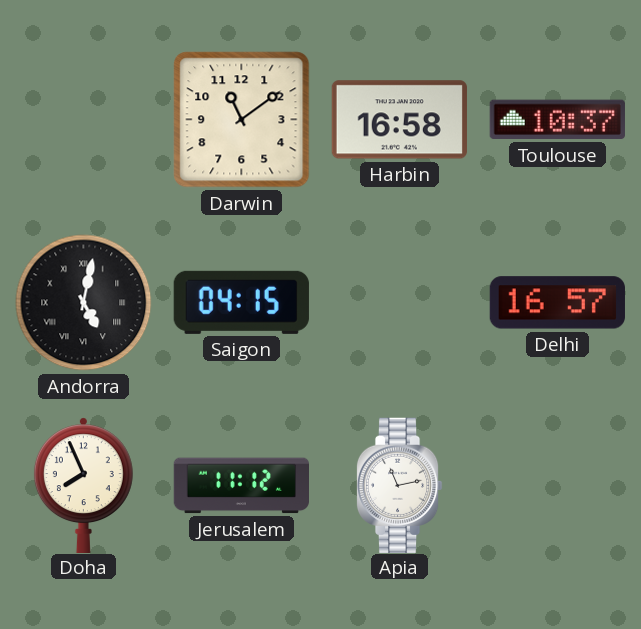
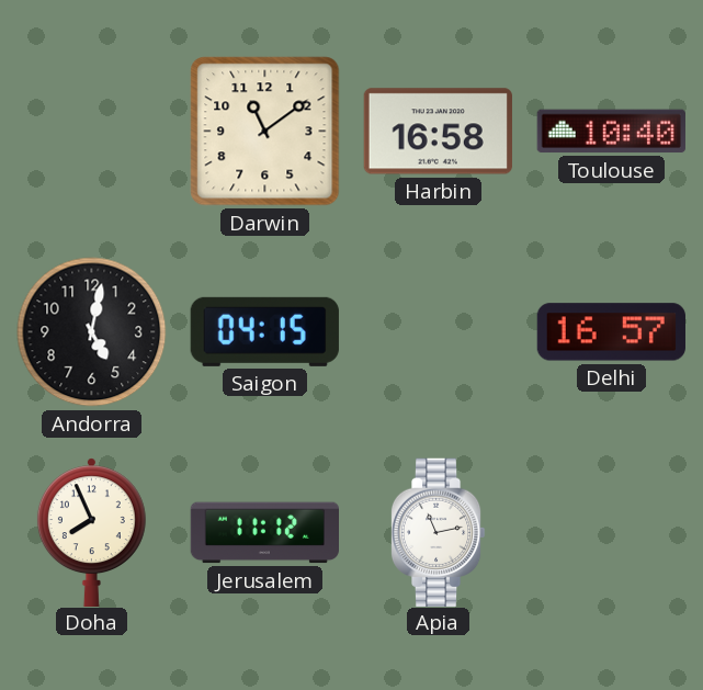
Toulouse: 10:37 -> 10:40
Andorra numerals: Roman -> Arabic
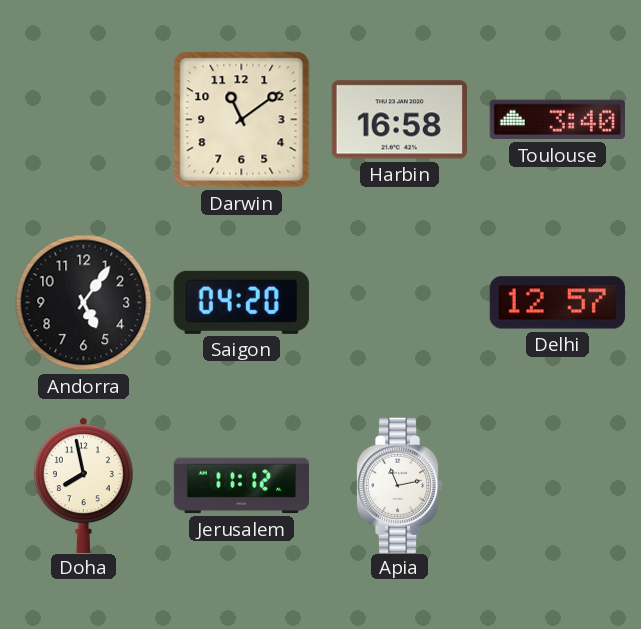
Toulouse: 10:40 -> 3:40
Andorra: 5:02 -> 5:06
Saigon: 04:15 -> 04:20
Delhi: 16:57 -> 12:57
Doha: 7:56 -> 7:58
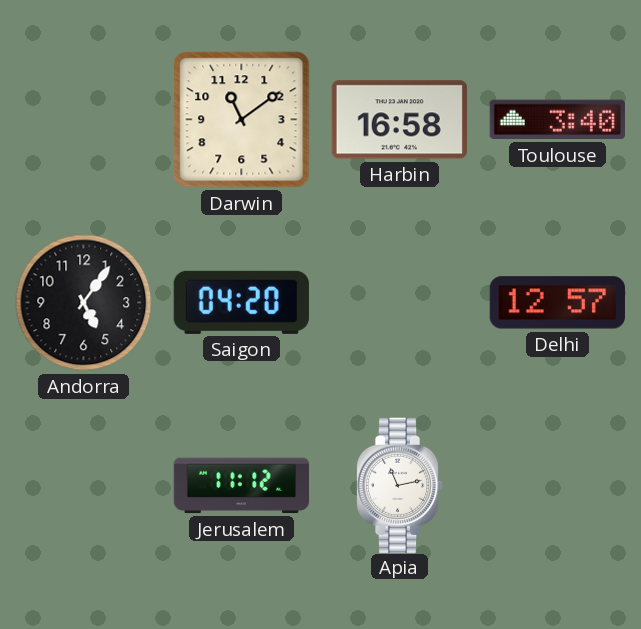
Doha: 7:58 -> none
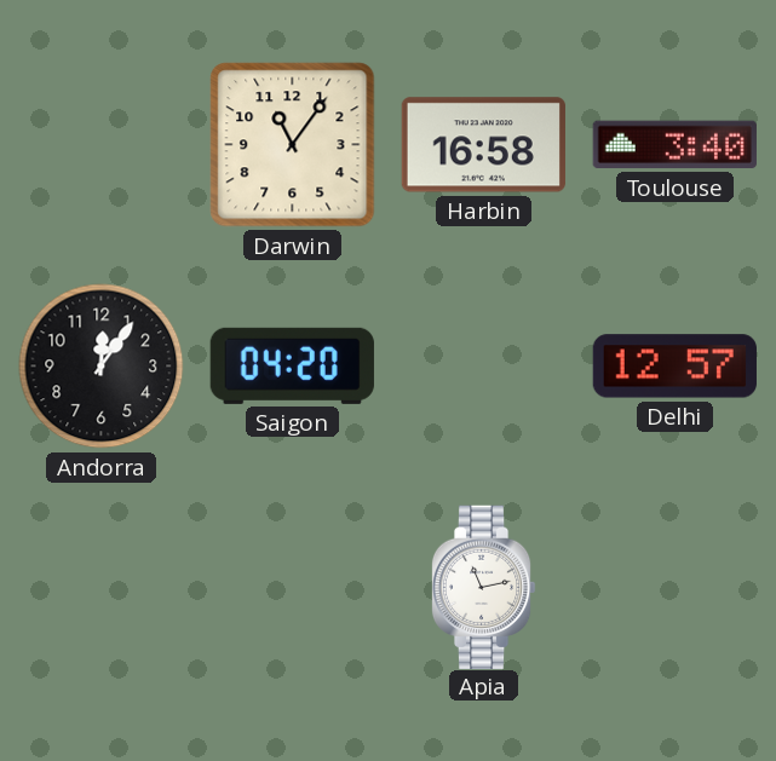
Darwin: 11:09 -> 11:06
Andorra: 5:06 -> 12:06
Jerusalem: 11:12 -> none
